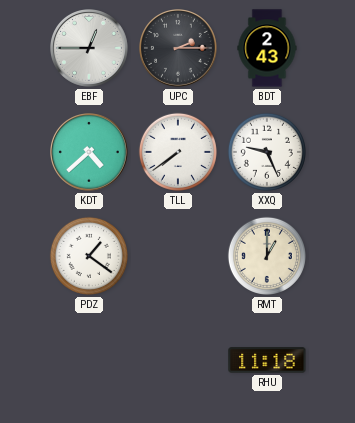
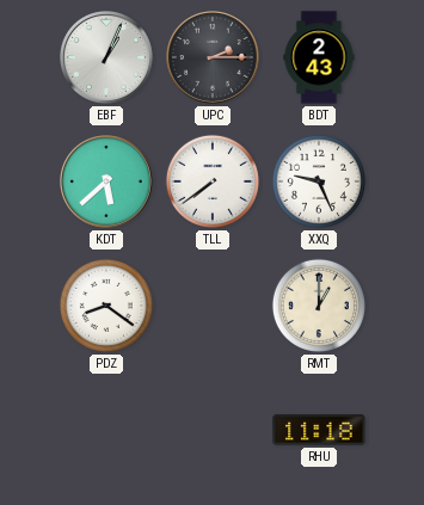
EBF: 12:45 -> 1:04
KDT: 4:38 -> 5:38
PDZ: 1:21 -> 8:21
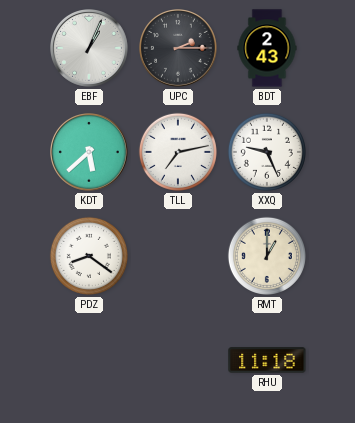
TLL: 7:39 -> 7:13
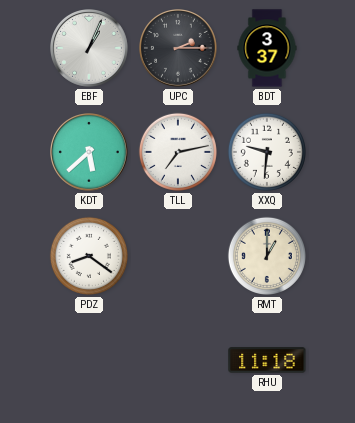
BDT: 2:43 -> 3:37
XXQ: 9:26 -> 9:31
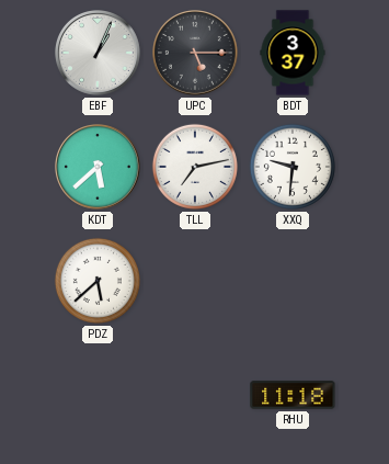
UPC: 2:15 -> 5:15
PDZ: 8:21 -> 5:38
RMT: 1:00 -> none
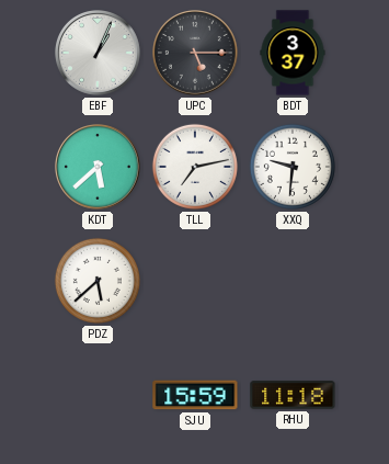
SJU: none -> 15:59
